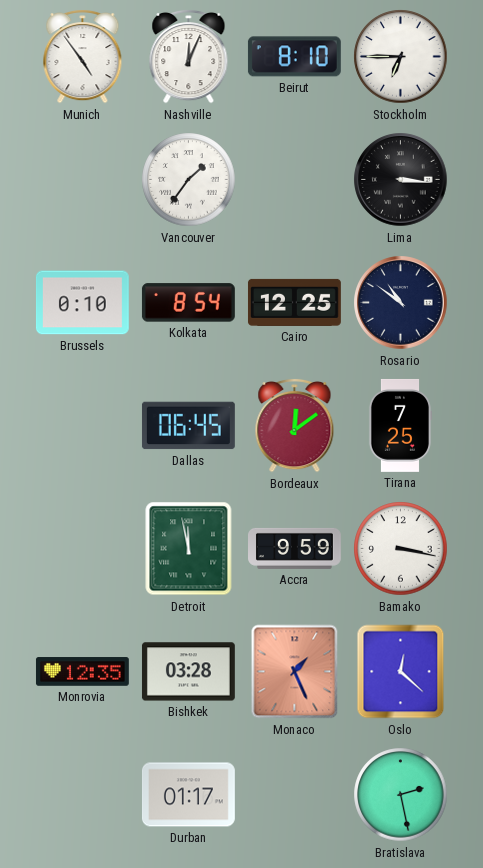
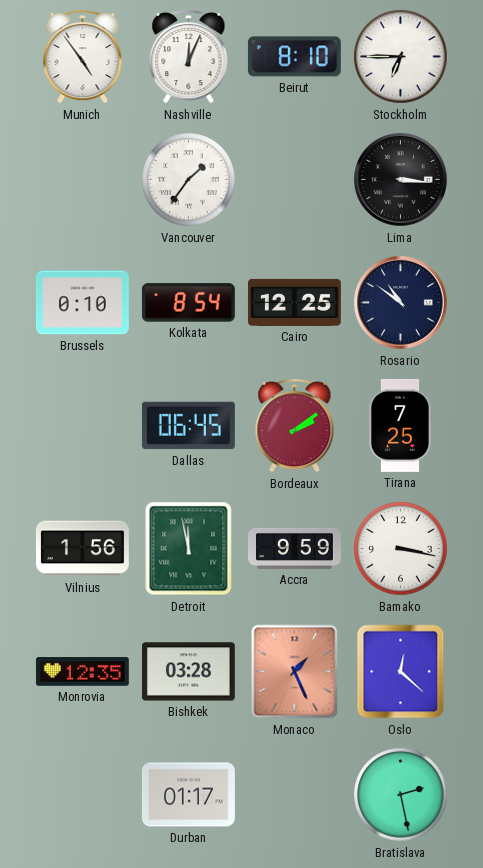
Bordeaux: 12:09 -> 2:09
Vilnius: none -> 1:56
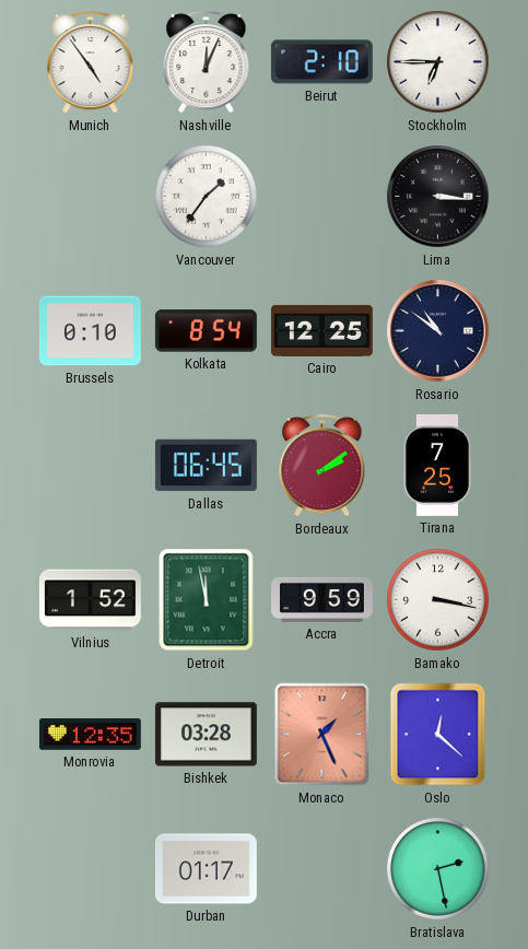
Beirut: 8:10 -> 2:10
Vilnius: 1:56 -> 1:52
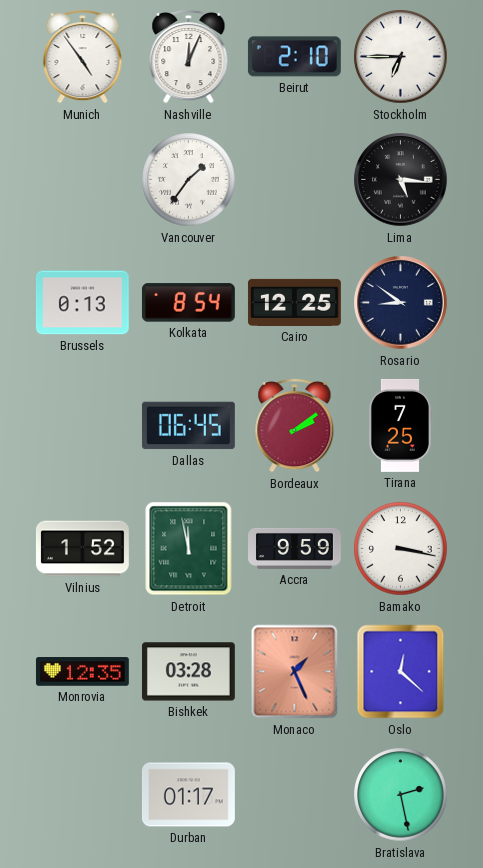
Lima: 3:16 -> 5:16
Brussels: 0:10 -> 0:13
Rosario: 10:51 -> 8:51
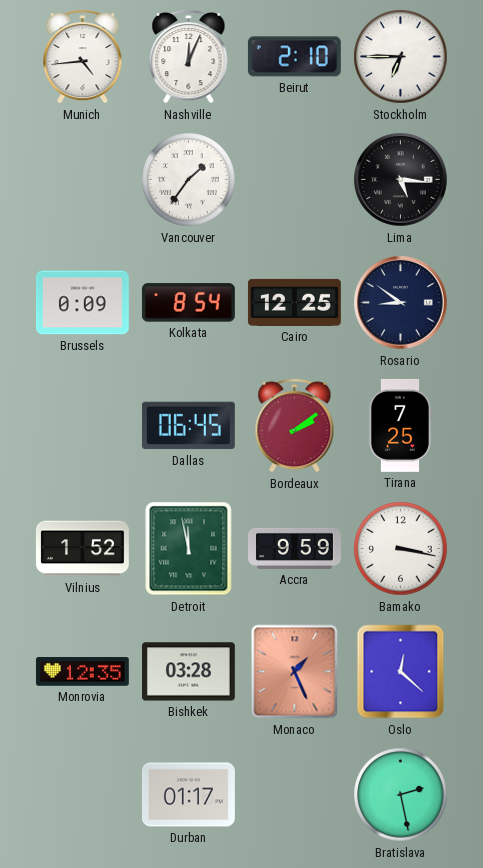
Munich: 4:54 -> 4:44
Brussels: 0:13 -> 0:09
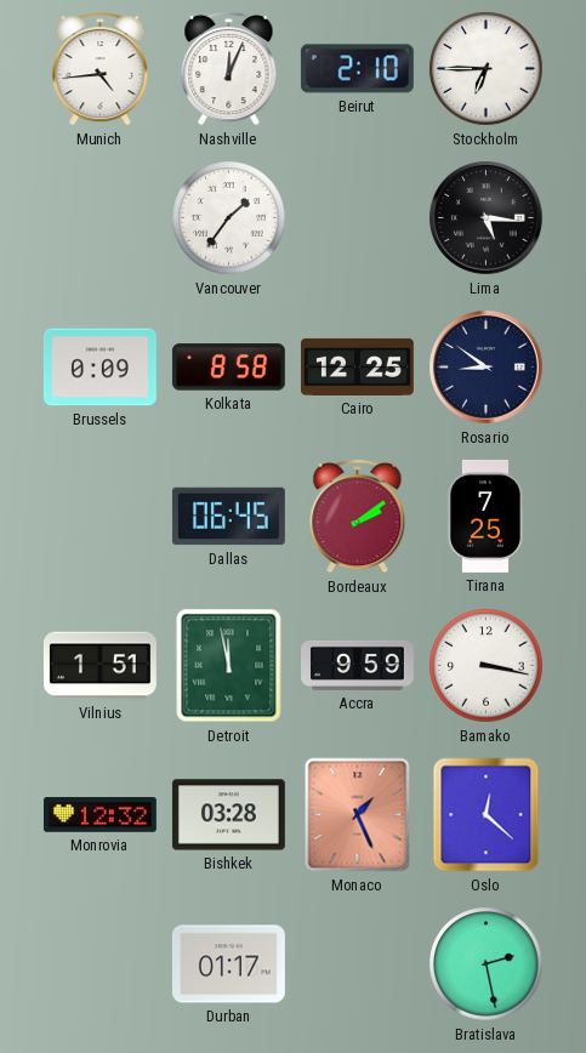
Kolkata: 8:54 -> 8:58
Vilnius: 1:52 -> 1:51
Monrovia: 12:35 -> 12:32
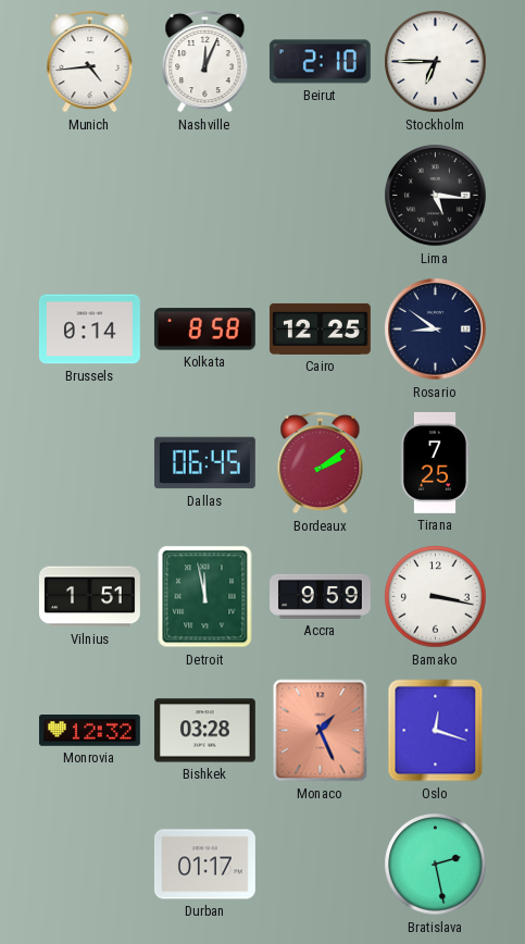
Vancouver: 1:36 -> none
Brussels: 0:09 -> 0:14
Oslo: 12:22 -> 12:18
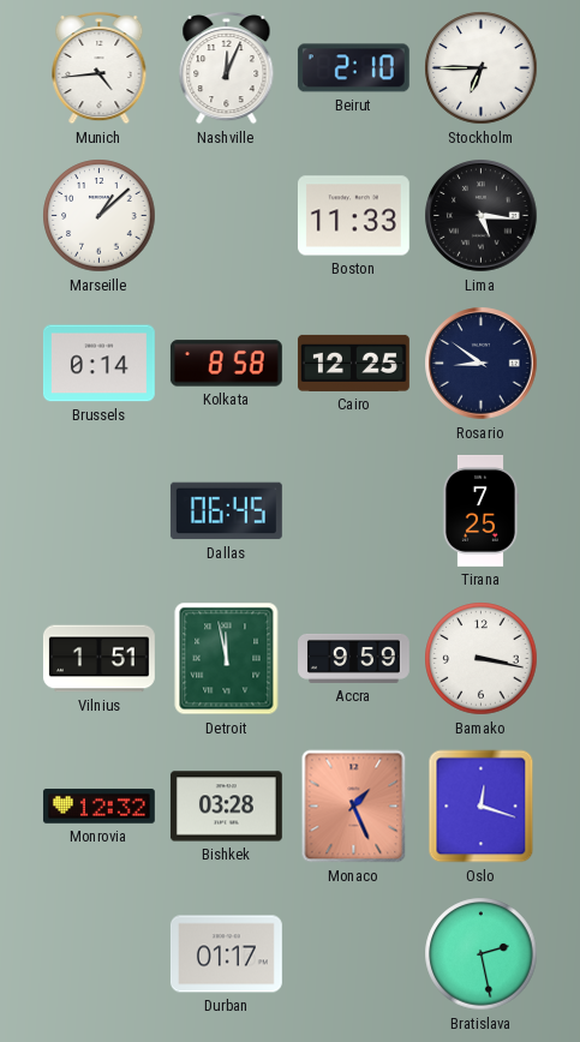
Marseille: none -> 1:08
Boston: none -> 11:33
Bordeaux: 2:09 -> none
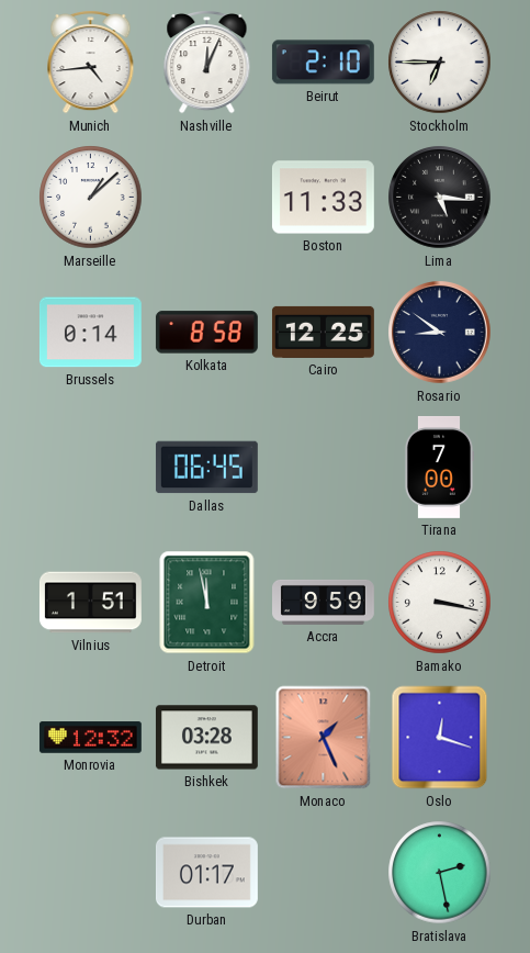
Tirana: 7:25 -> 7:00
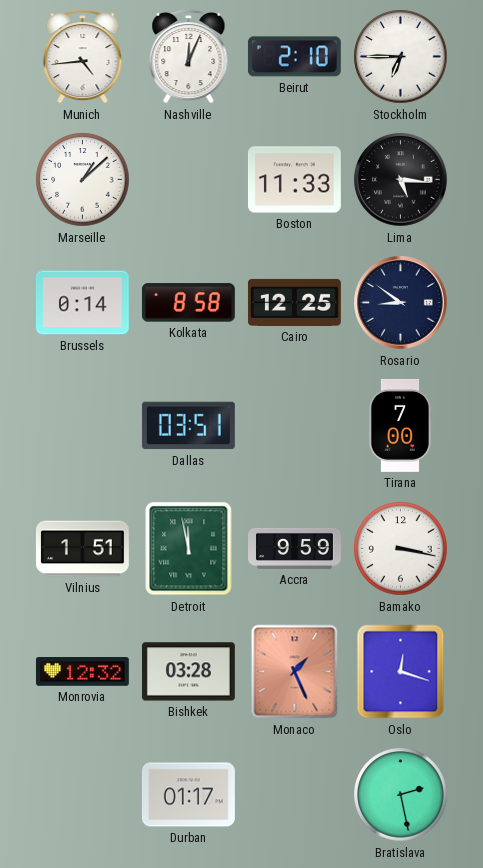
Dallas: 06:45 -> 03:51
